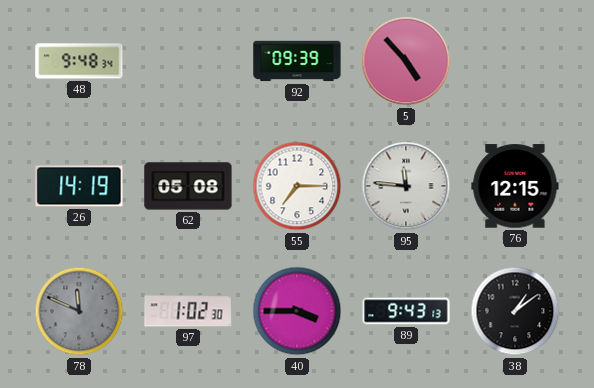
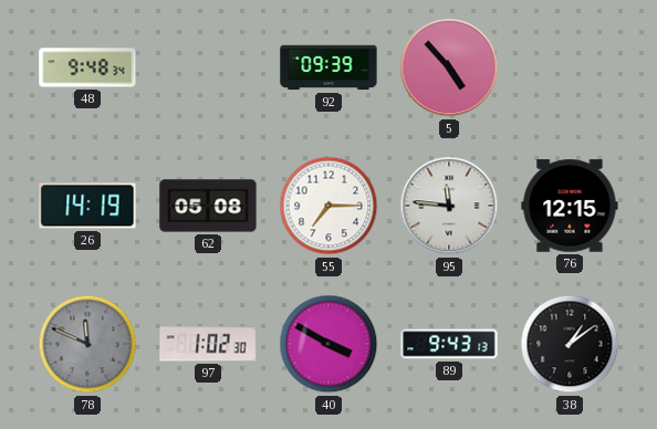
40: 3:45 -> 3:50
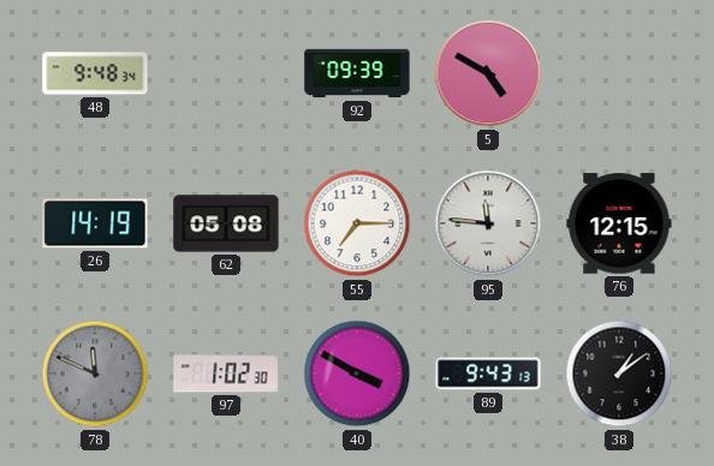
5: 4:53 -> 4:50
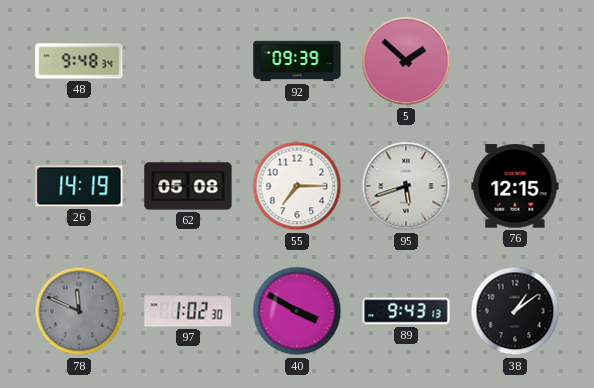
5: 4:50 -> 1:52
95: 11:46 -> 5:42
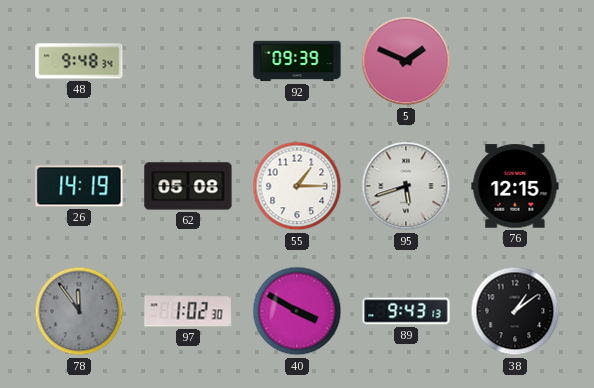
5: 1:52 -> 1:49
55: 7:15 -> 1:15
78: 11:49 -> 11:54
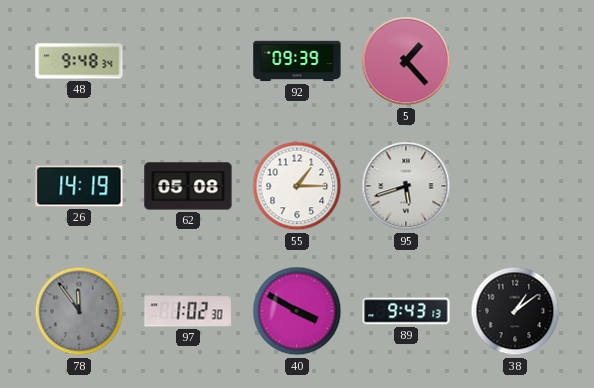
5: 1:49 -> 1:23
76: 12:15 -> none
